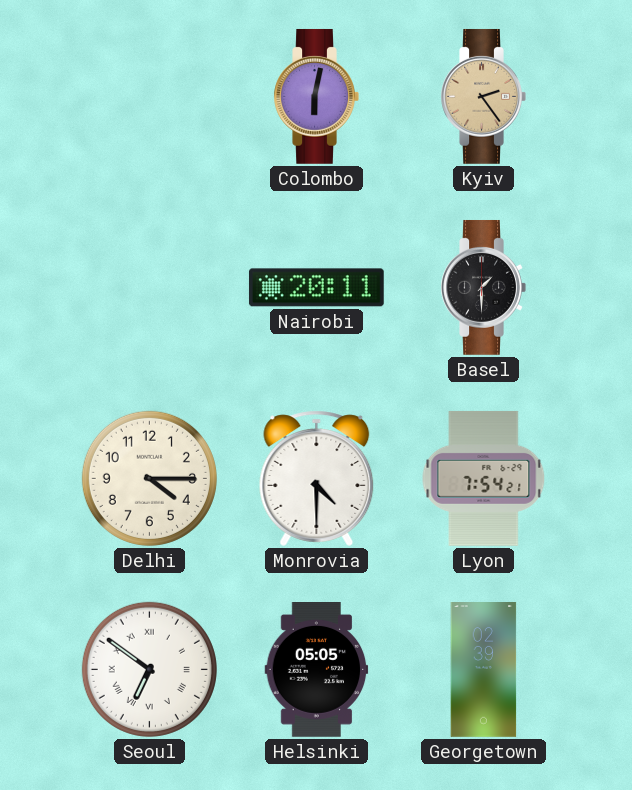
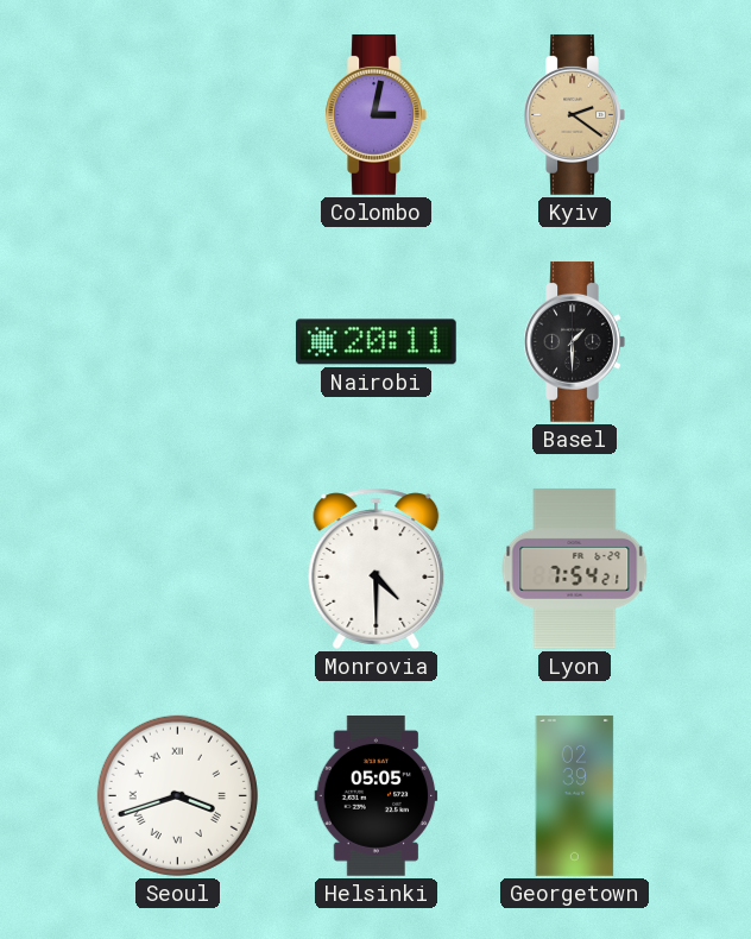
Colombo: 6:02 -> 3:02
Kyiv: 2:24 -> 2:21
Delhi: 4:15 -> none
Seoul: 6:51 -> 3:42
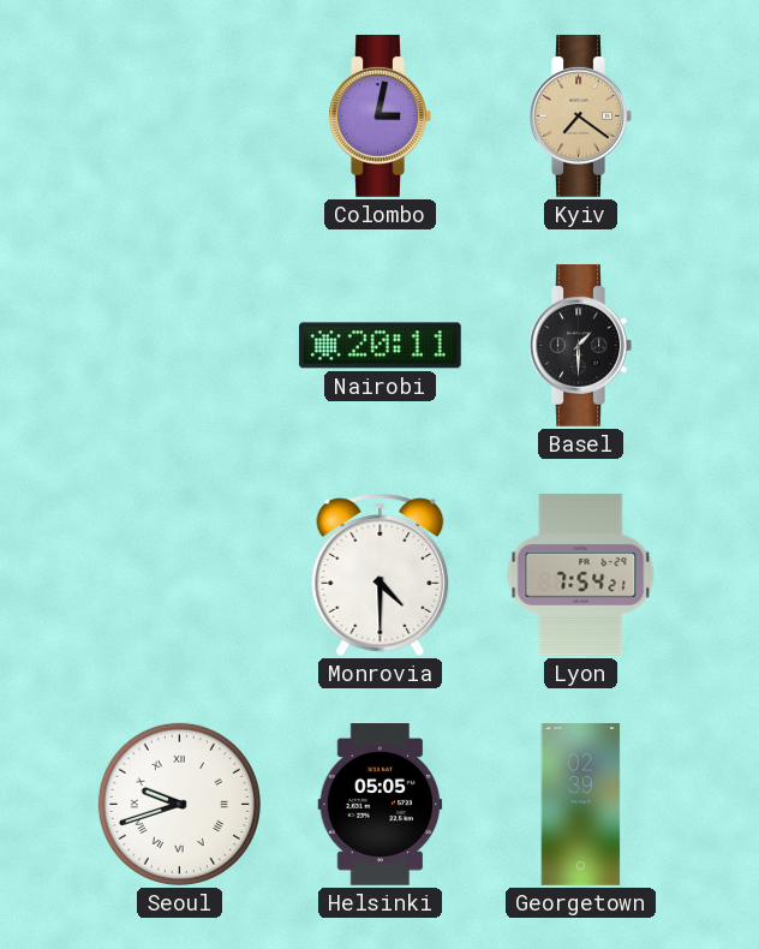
Kyiv: 2:21 -> 7:21
Seoul: 3:42 -> 9:42
